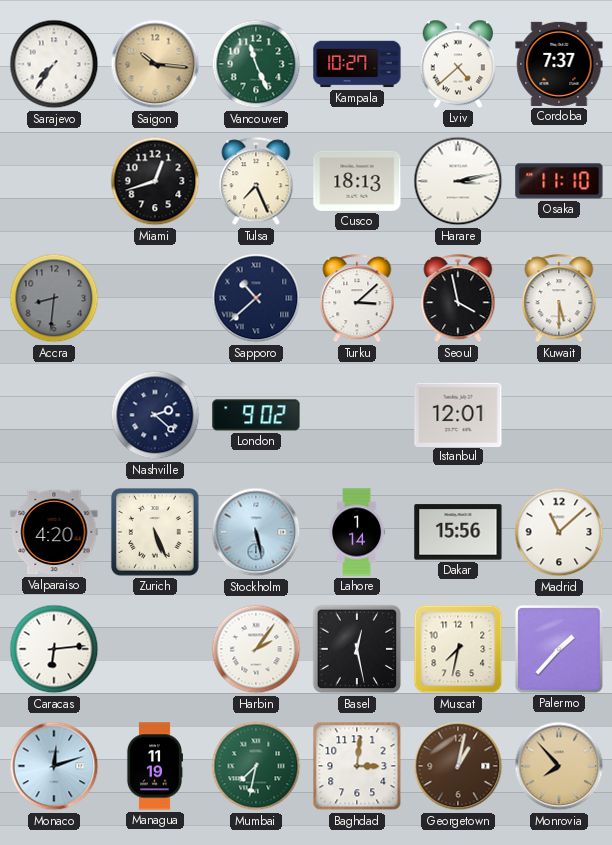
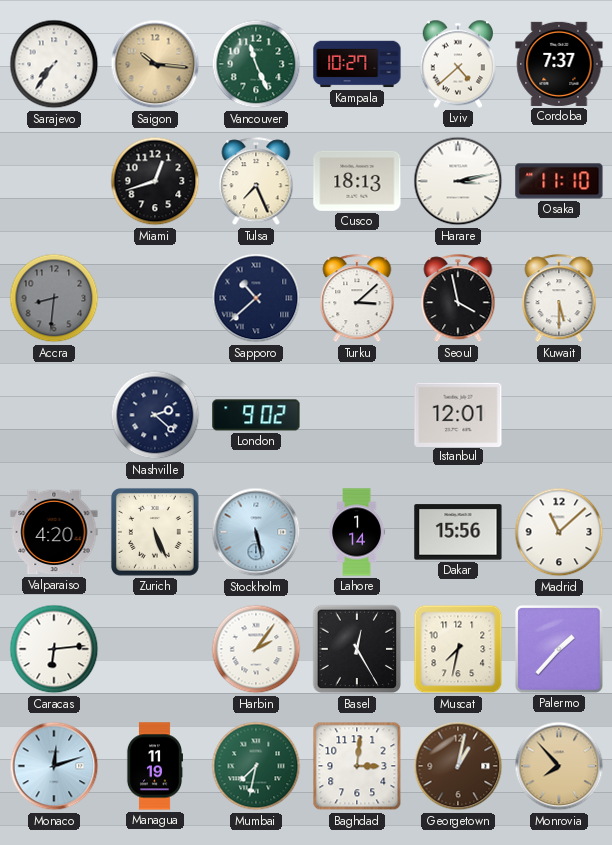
Basel: 12:28 -> 12:25
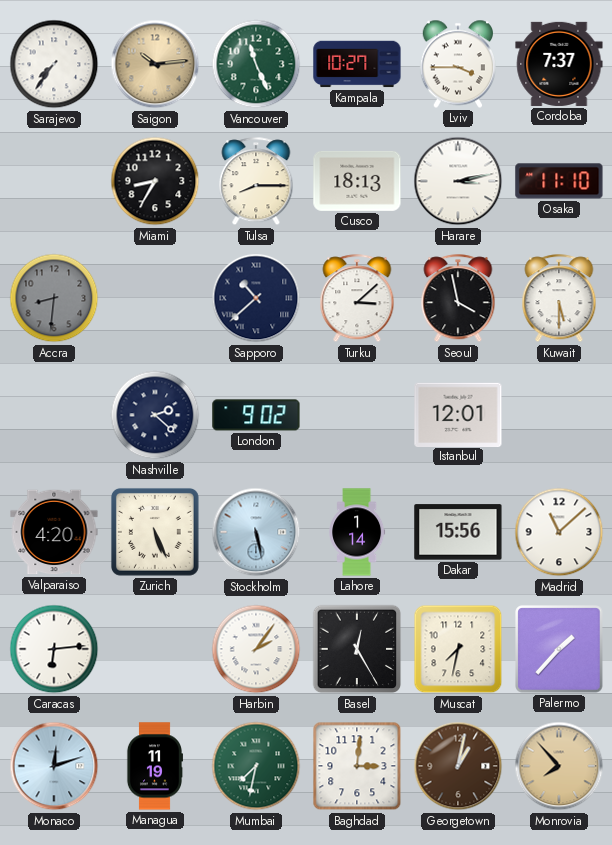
Saigon: 10:16 -> 10:14
Lviv: 4:38 -> 3:45
Miami: 12:42 -> 8:35
Tulsa: 7:26 -> 8:15
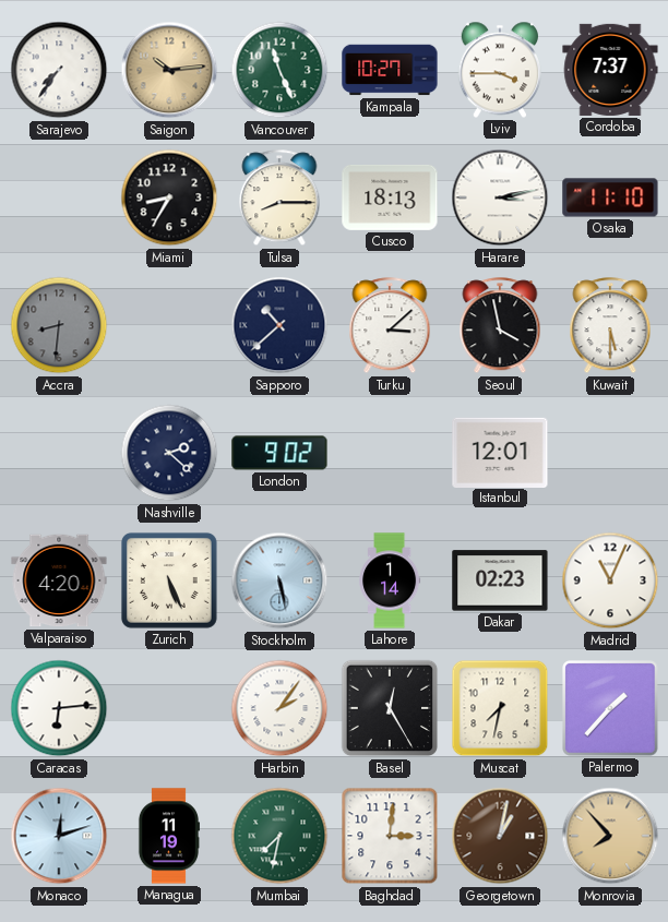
Dakar: 15:56 -> 02:23
Madrid: 11:08 -> 11:04
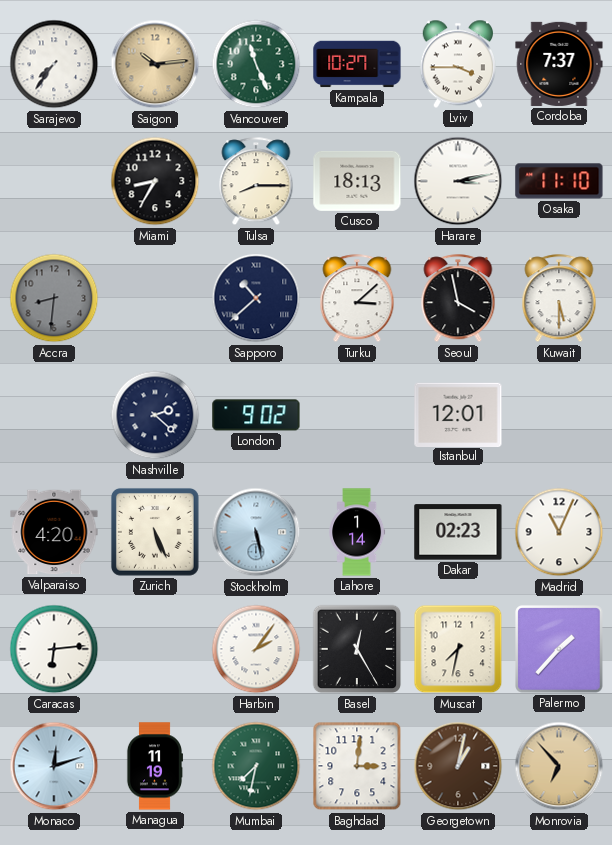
Monrovia: 7:53 -> 6:53
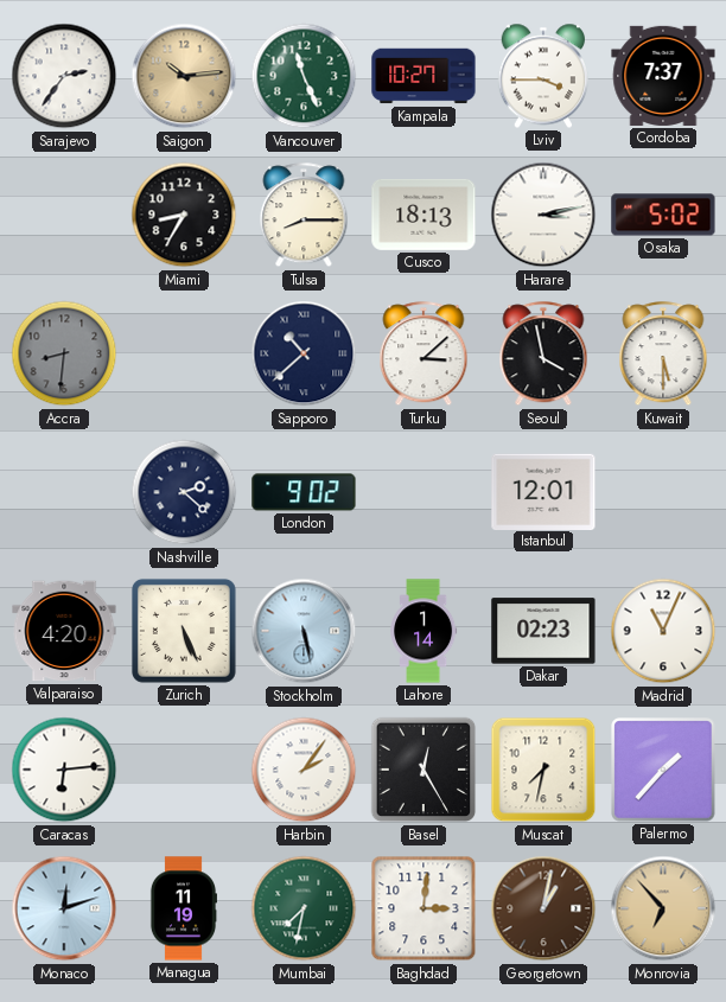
Sarajevo: 7:36 -> 2:36
Osaka: 11:10 -> 5:02
